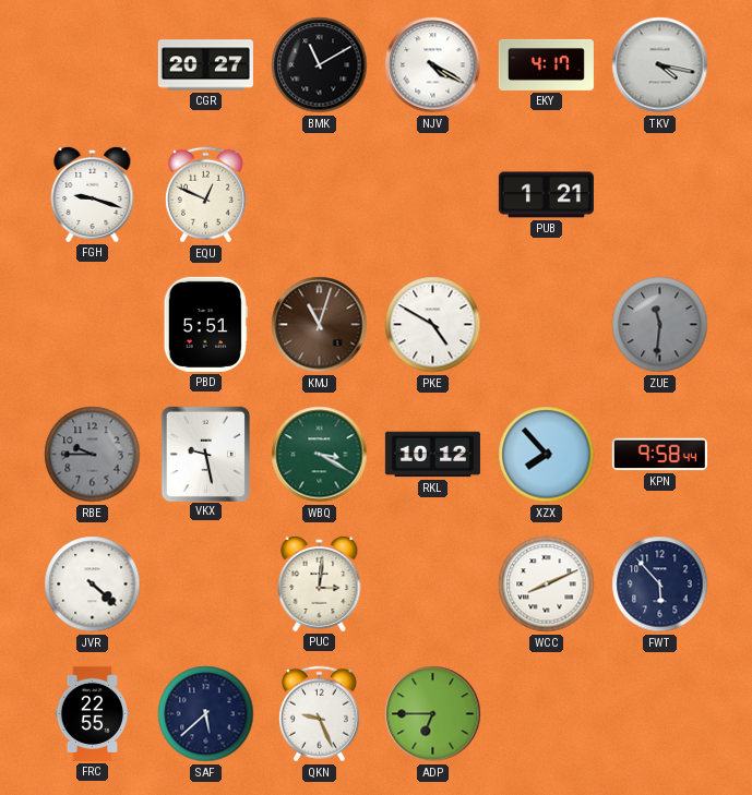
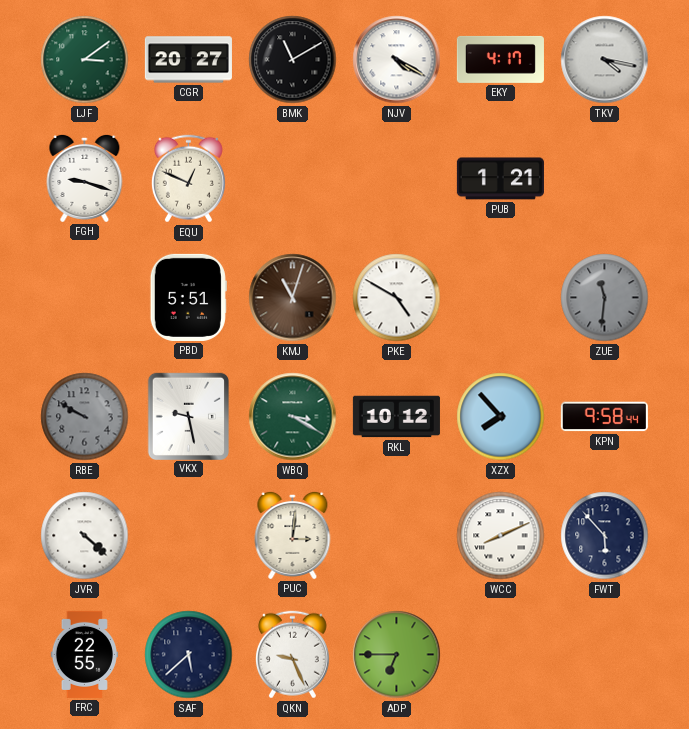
LJF: none -> 3:09
RBE: 9:45 -> 9:50
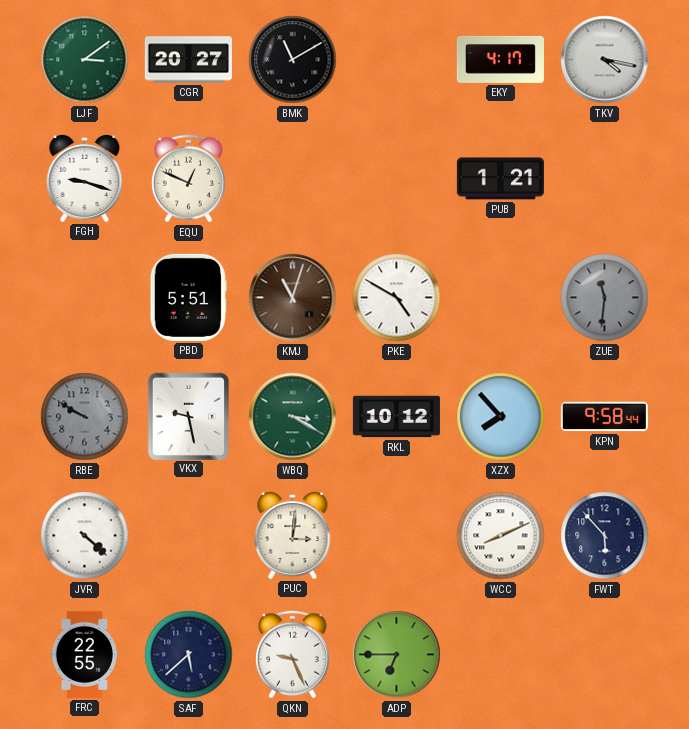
NJV: 4:20 -> none
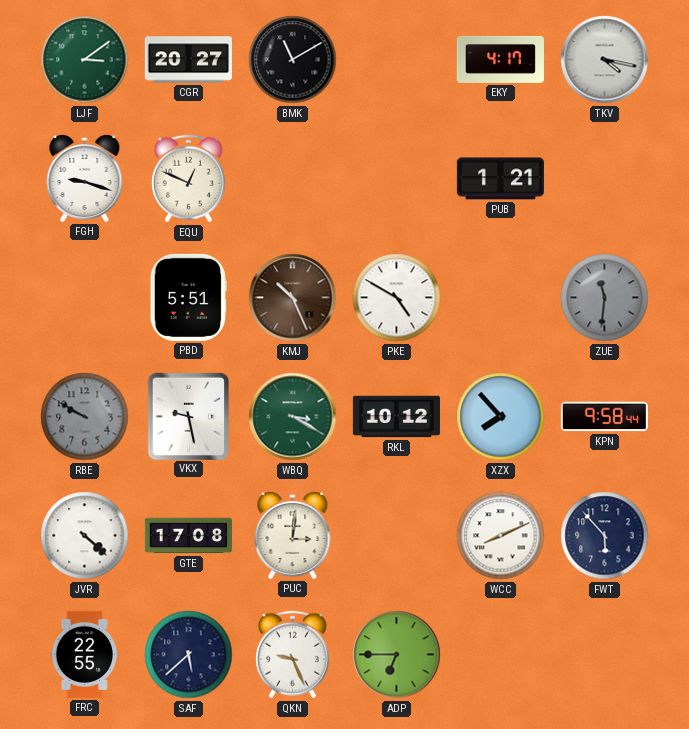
KMJ: 11:03 -> 10:26
GTE: none -> 17:08
